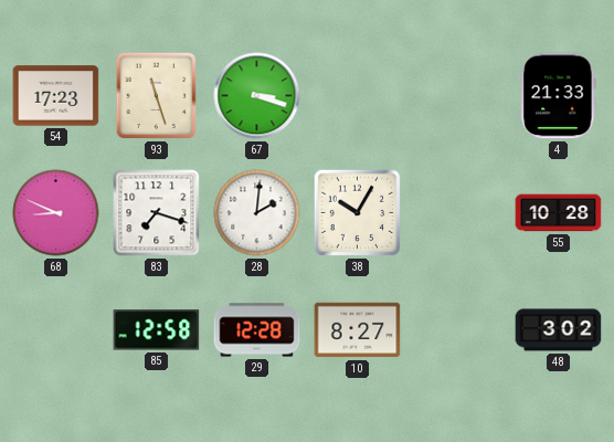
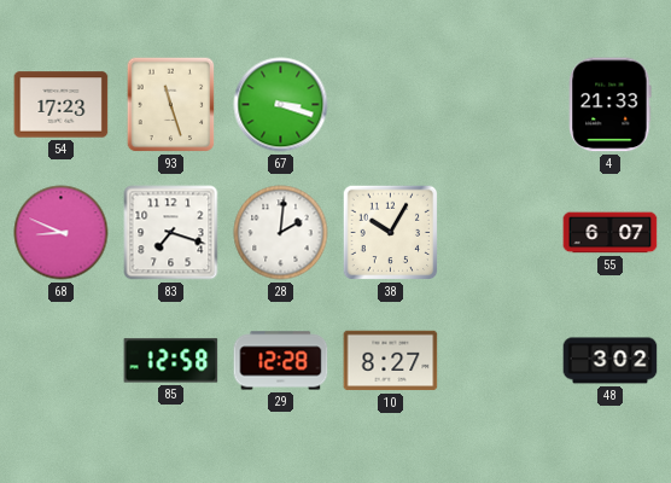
55: 10:28 -> 6:07
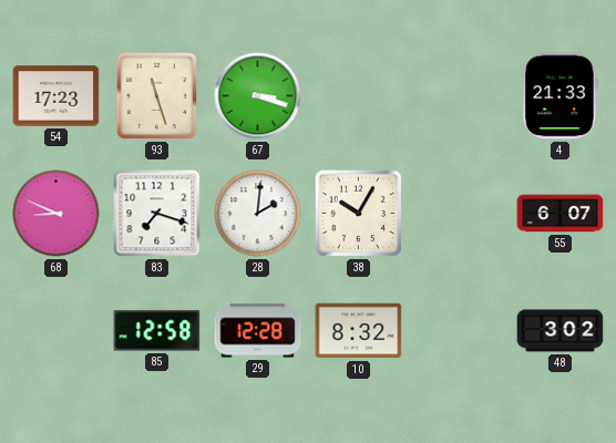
10: 8:27 -> 8:32
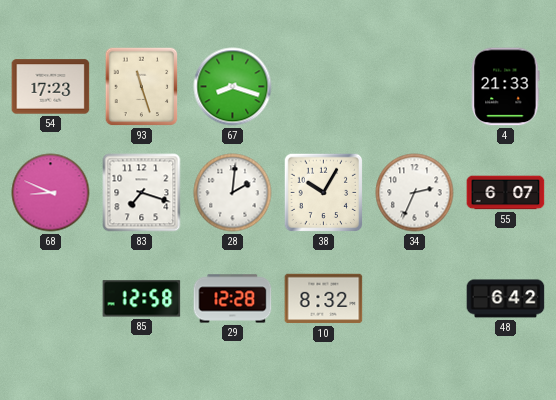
67: 3:18 -> 8:18
34: none -> 2:34
48: 3:02 -> 6:42
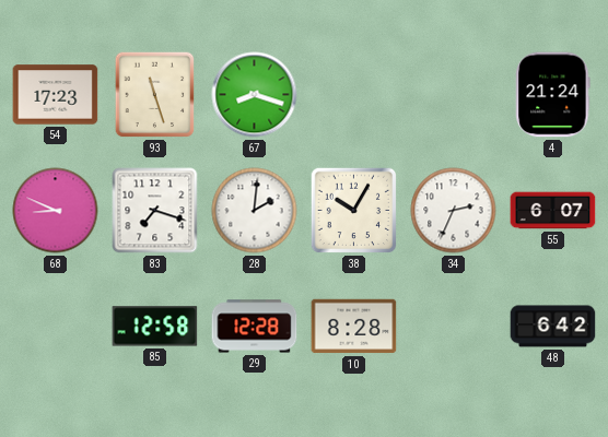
4: 21:33 -> 21:24
10: 8:32 -> 8:28
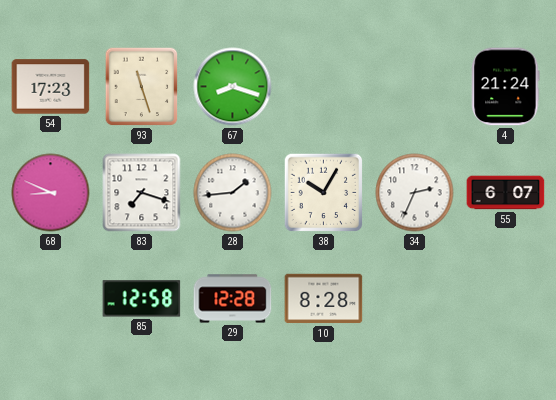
28: 2:01 -> 1:44
48: 6:42 -> none
